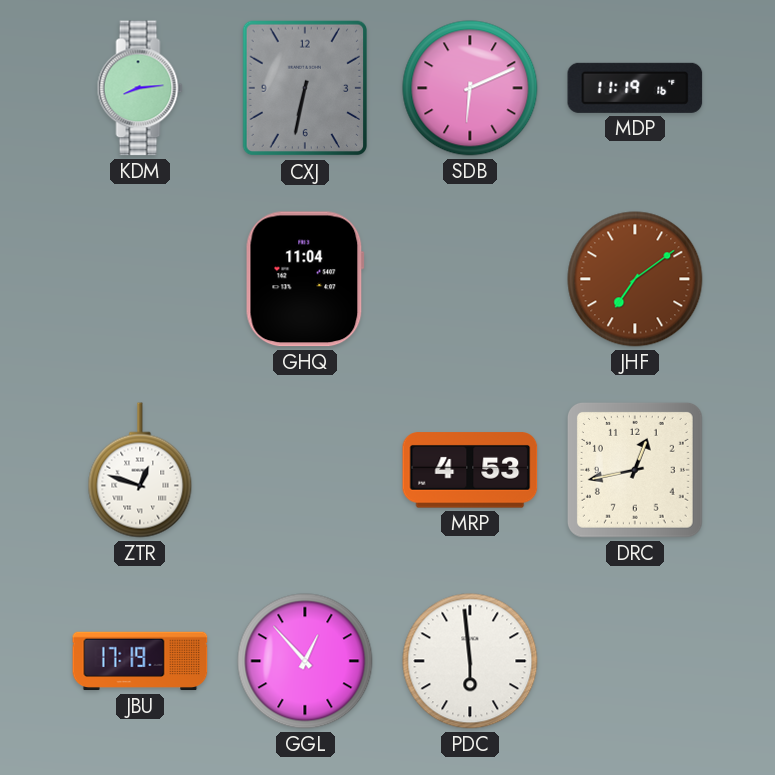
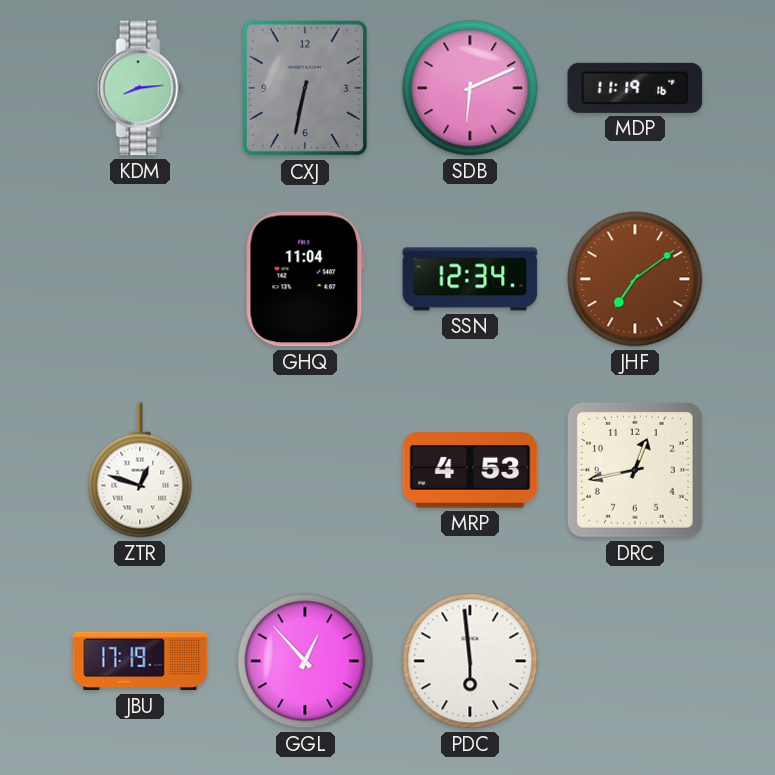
SSN: none -> 12:34
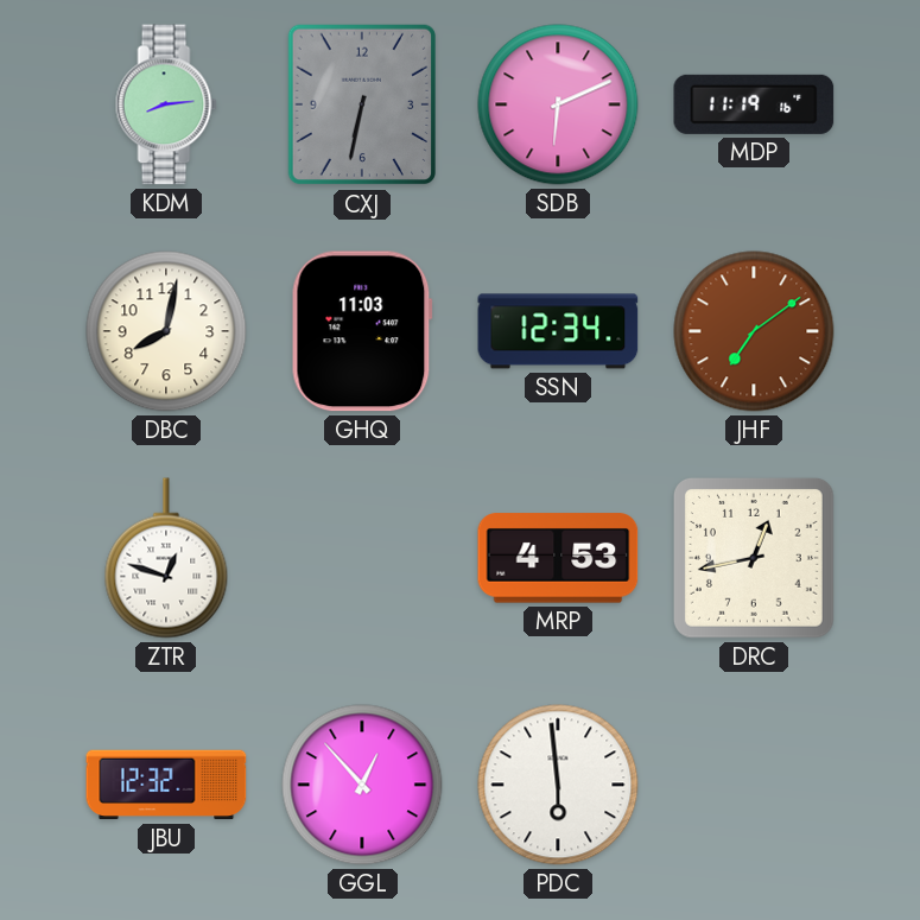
DBC: none -> 8:02
GHQ: 11:04 -> 11:03
JBU: 17:19 -> 12:32
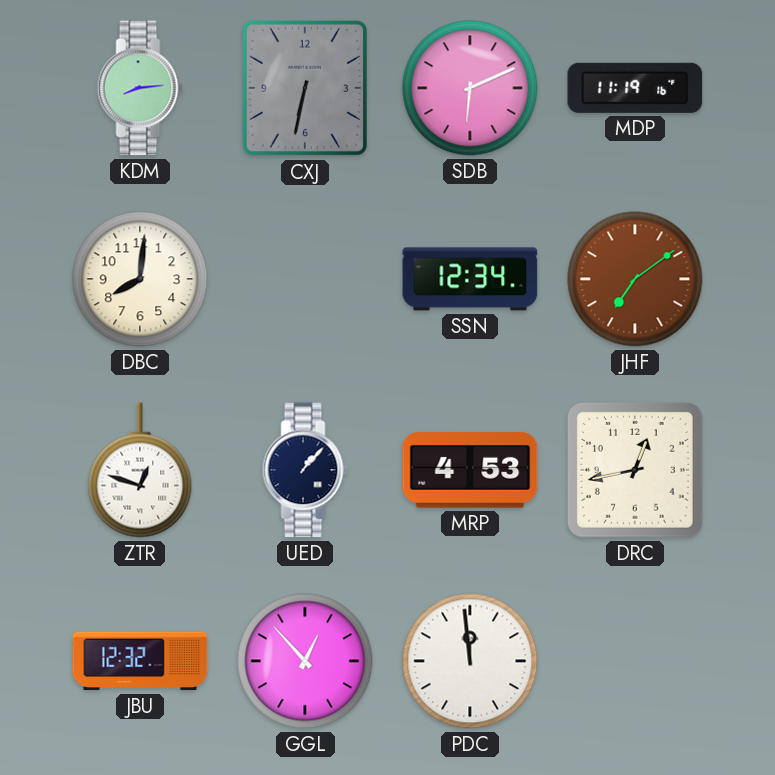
DBC: 8:02 -> 8:01
GHQ: 11:03 -> none
UED: none -> 1:07
PDC: 5:59 -> 11:59
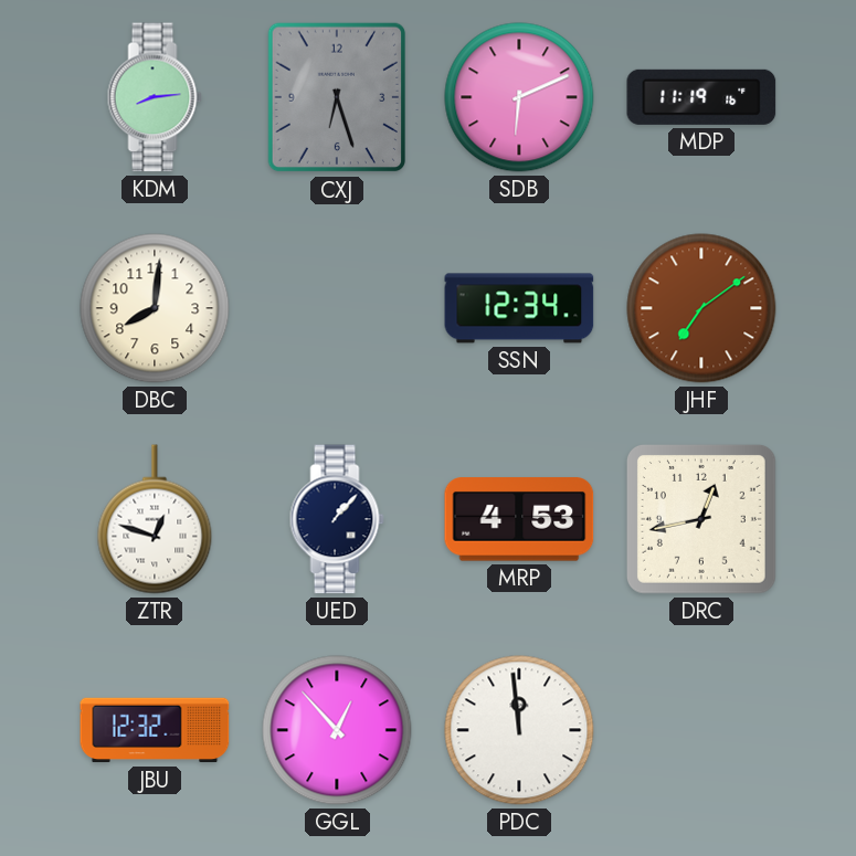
CXJ: 6:32 -> 6:27
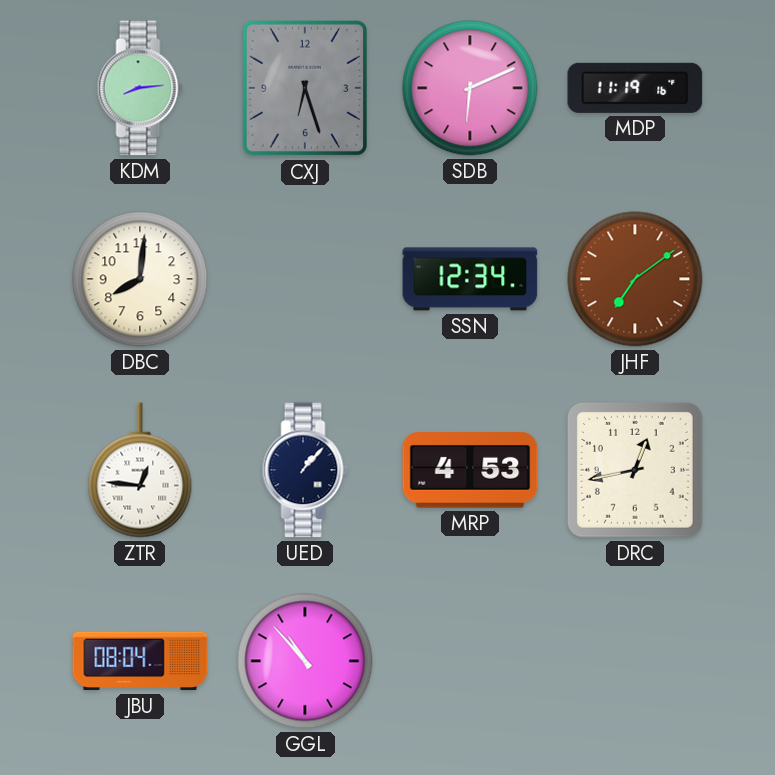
ZTR: 12:48 -> 12:46
JBU: 12:32 -> 08:04
GGL: 12:53 -> 10:53
PDC: 11:59 -> none
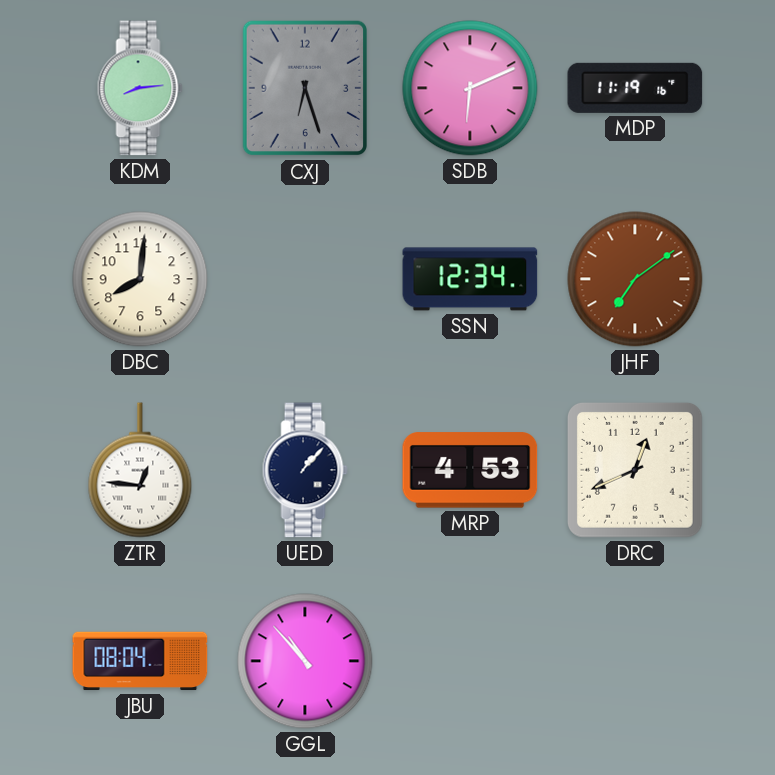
DRC: 12:43 -> 12:41
